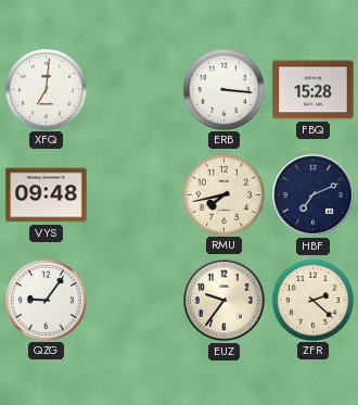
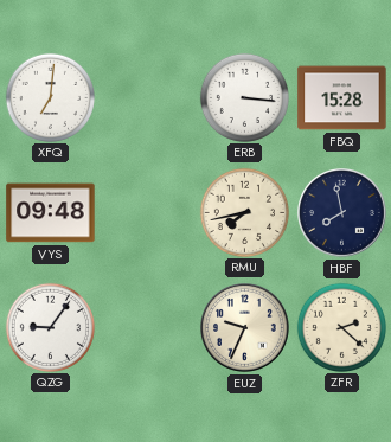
HBF: 7:11 -> 7:58
EUZ: 9:36 -> 9:34
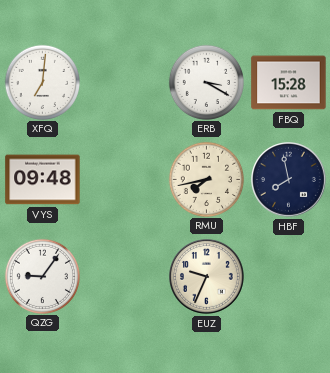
ERB: 3:16 -> 3:20
ZFR: 2:22 -> none
